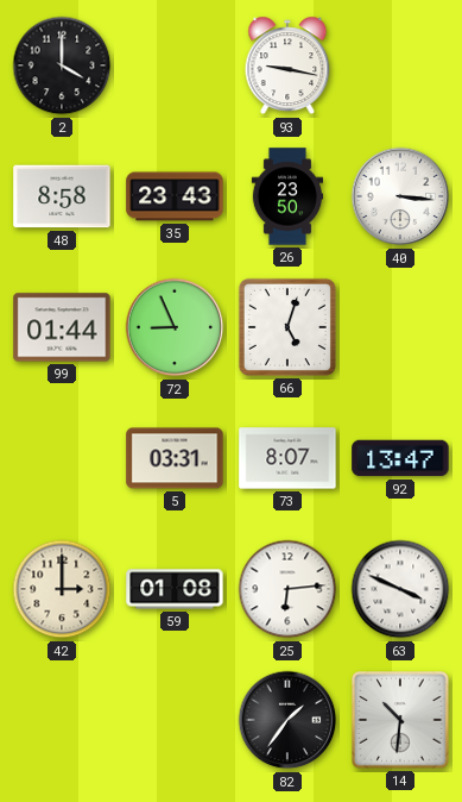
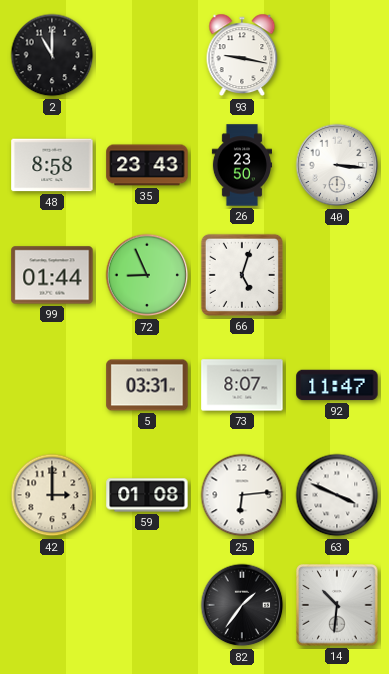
2: 4:00 -> 11:00
92: 13:47 -> 11:47
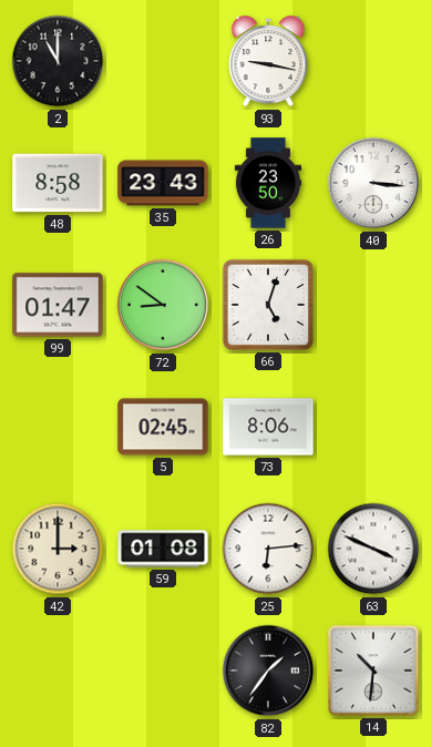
99: 01:44 -> 01:47
72: 8:56 -> 8:51
5: 03:31 -> 02:45
73: 8:07 -> 8:06
92: 11:47 -> none
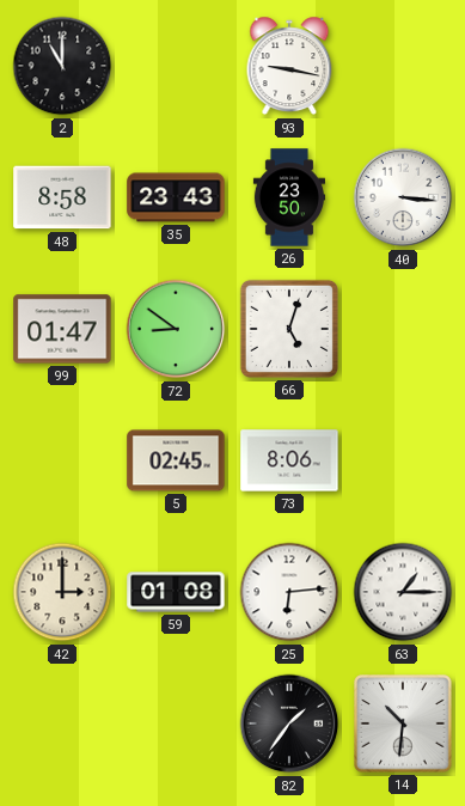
63: 3:49 -> 1:15
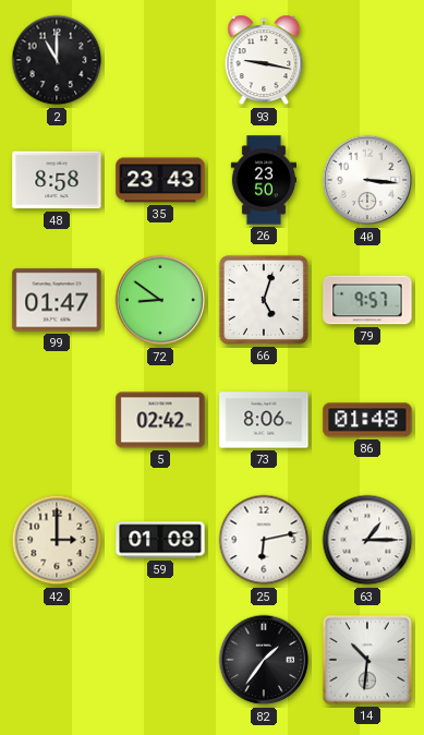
79: none -> 9:57
5: 02:45 -> 02:42
86: none -> 01:48
25: 6:14 -> 6:13
